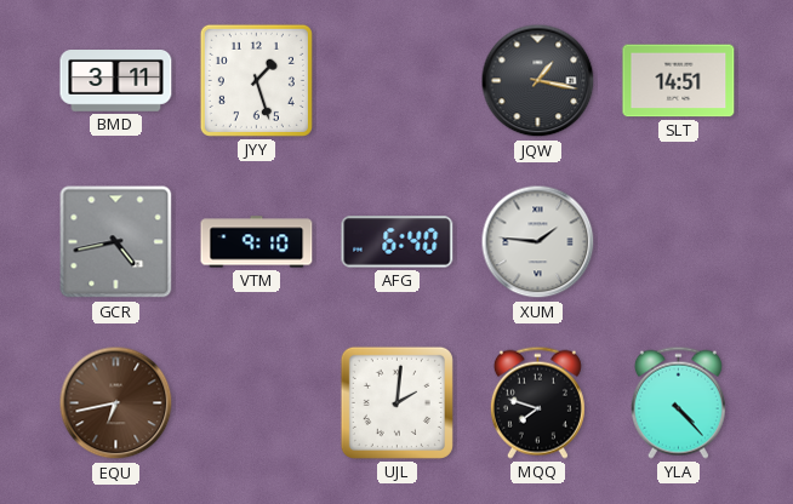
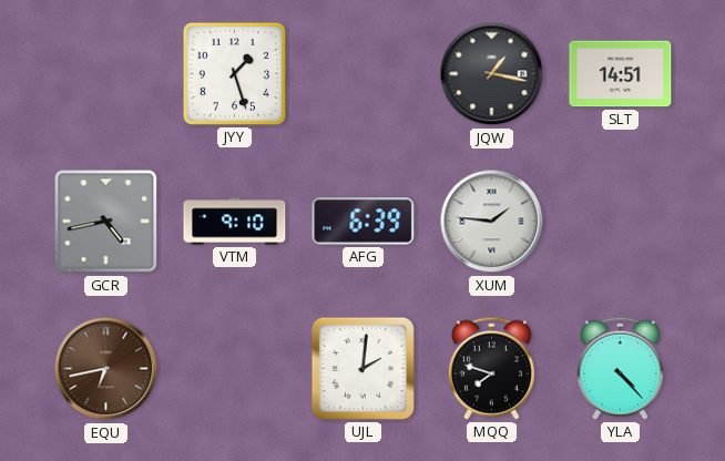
BMD: 3:11 -> none
AFG: 6:40 -> 6:39
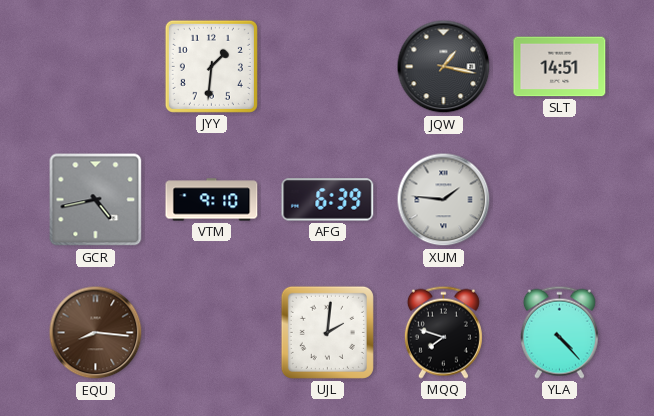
JYY: 1:27 -> 1:31
EQU: 6:43 -> 8:16
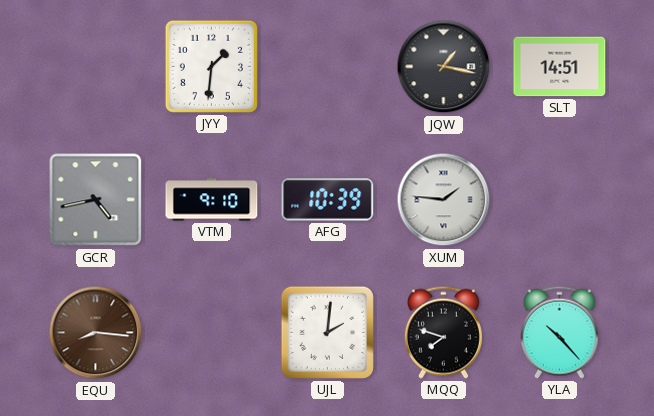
AFG: 6:39 -> 10:39
YLA: 4:23 -> 10:23
